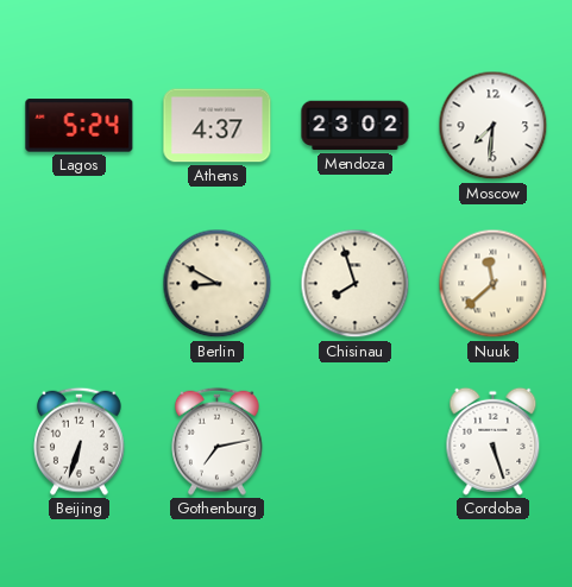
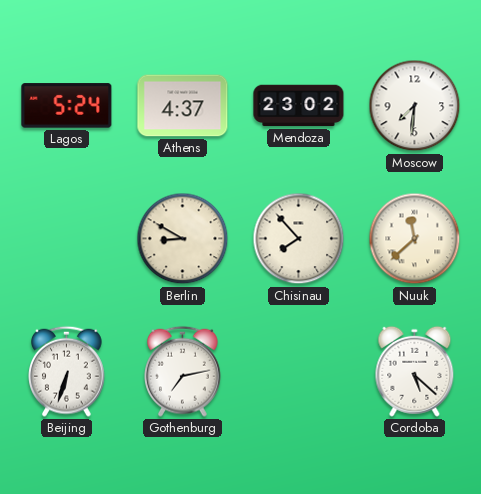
Chisinau: 7:57 -> 7:53
Cordoba: 5:27 -> 5:22
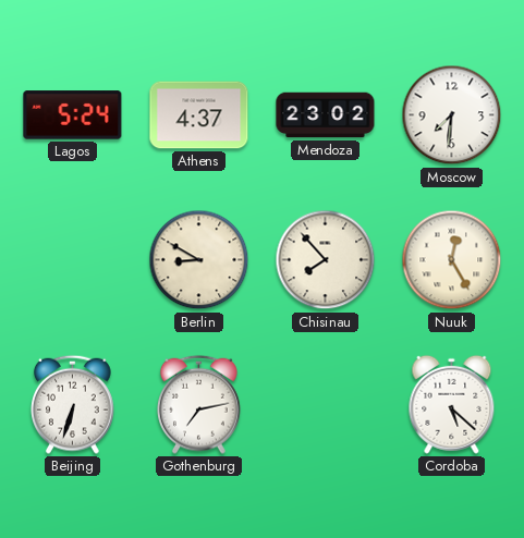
Nuuk: 11:38 -> 12:25
